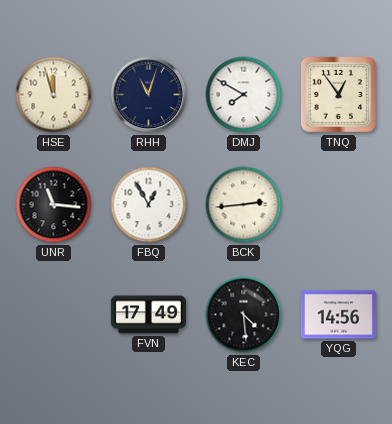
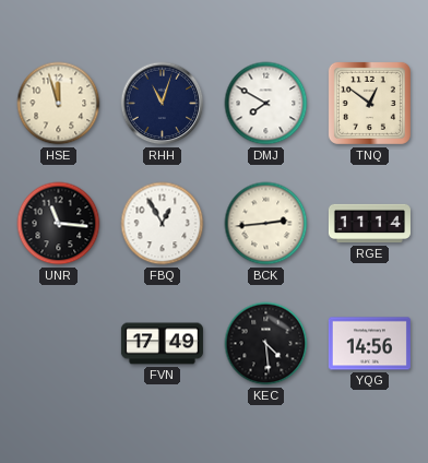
TNQ: 12:54 -> 12:51
RGE: none -> 11:14
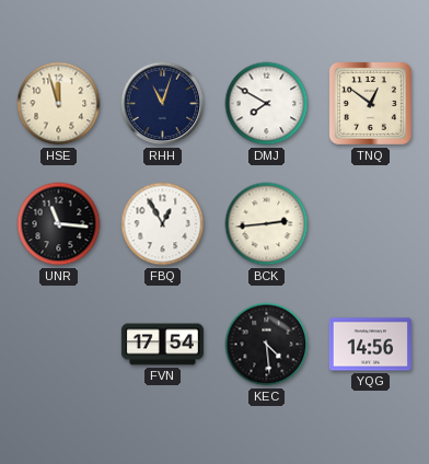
RGE: 11:14 -> none
FVN: 17:49 -> 17:54
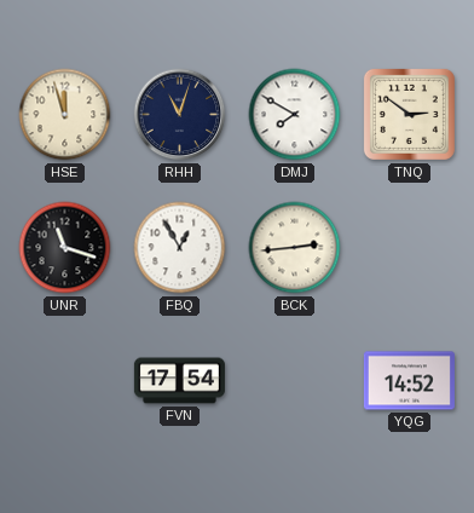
TNQ: 12:51 -> 2:51
UNR: 11:16 -> 11:18
KEC: 4:29 -> none
YQG: 14:56 -> 14:52
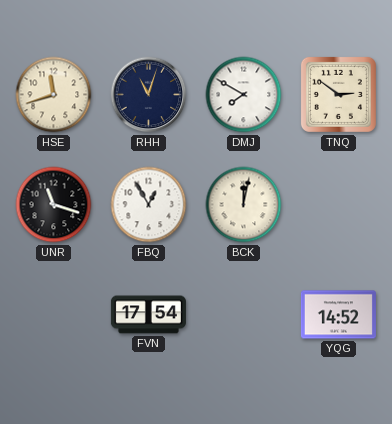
HSE: 11:57 -> 11:42
BCK: 2:44 -> 12:02
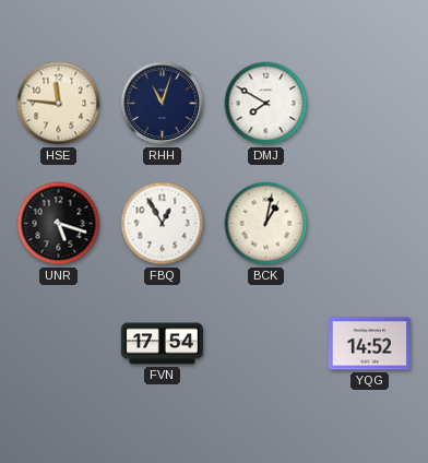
HSE: 11:42 -> 11:46
TNQ: 2:51 -> none
UNR: 11:18 -> 5:18
BCK: 12:02 -> 1:02
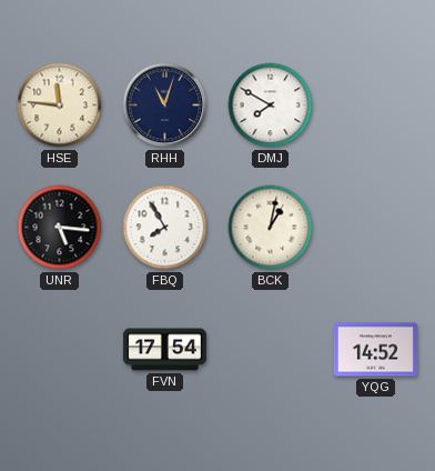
UNR: 5:18 -> 5:16
FBQ: 12:55 -> 7:55
